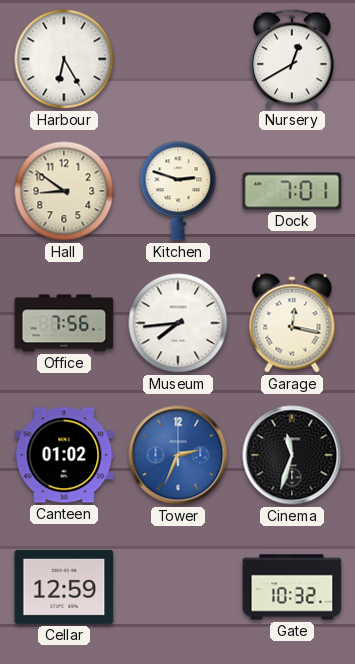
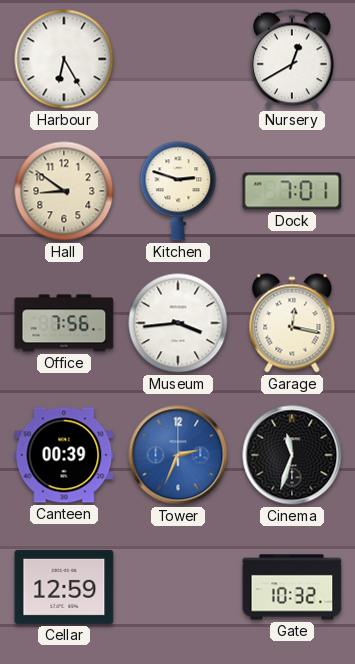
Museum: 7:44 -> 3:44
Canteen: 01:02 -> 00:39
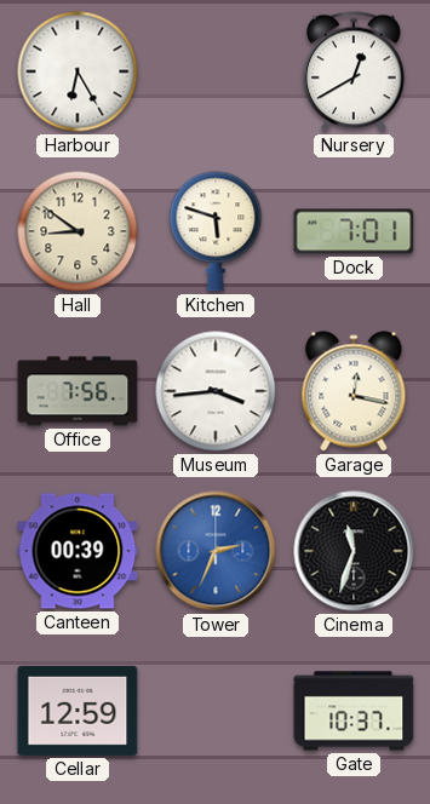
Kitchen: 2:48 -> 5:48
Gate: 10:32 -> 10:37
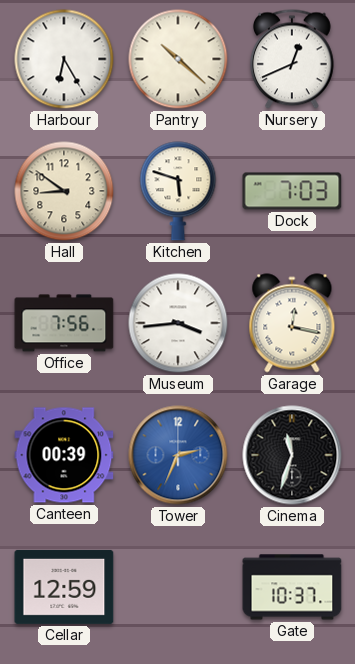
Pantry: none -> 10:22
Nursery: 12:40 -> 12:41
Dock: 7:01 -> 7:03
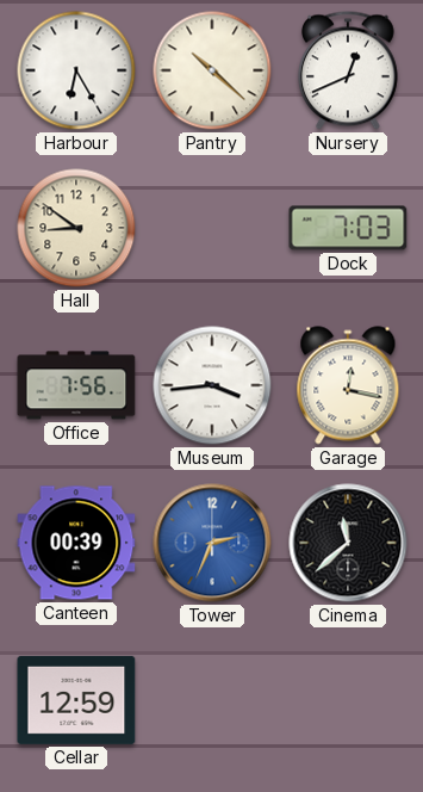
Kitchen: 5:48 -> none
Cinema: 11:33 -> 11:38
Gate: 10:37 -> none
